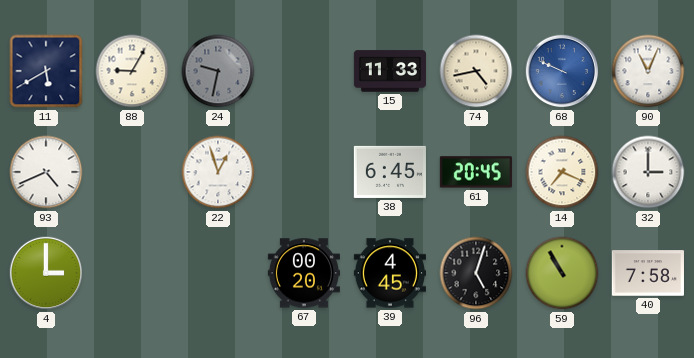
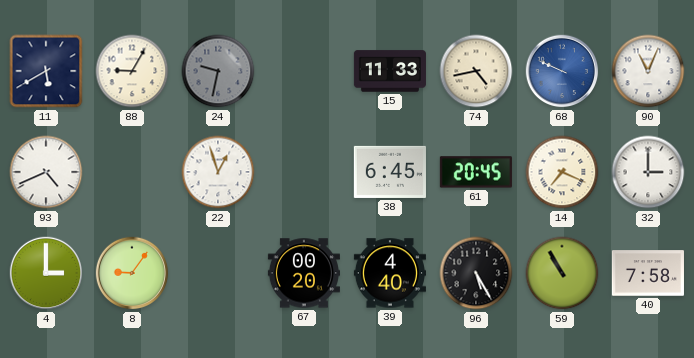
8: none -> 9:06
39: 4:45 -> 4:40
96: 5:03 -> 5:25
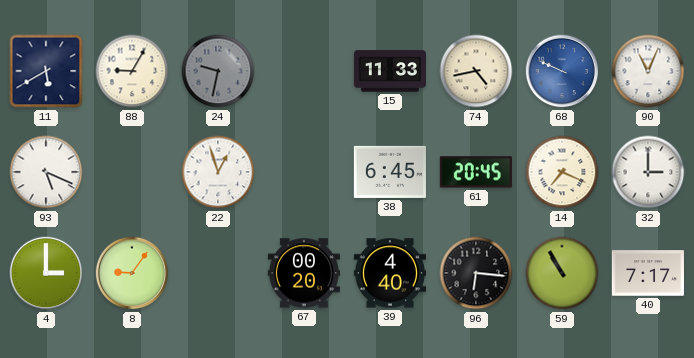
93: 4:41 -> 5:19
96: 5:25 -> 6:16
40: 7:58 -> 7:17
